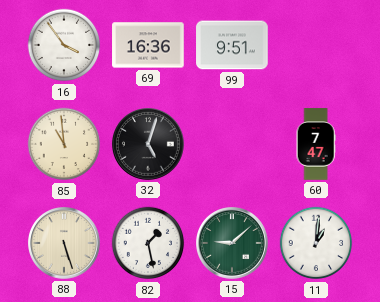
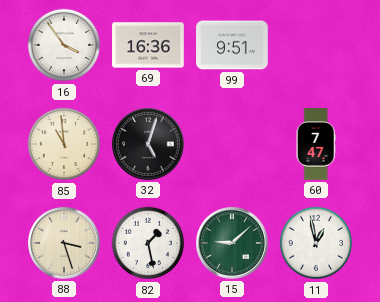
88: 5:27 -> 3:27
11: 1:01 -> 12:58
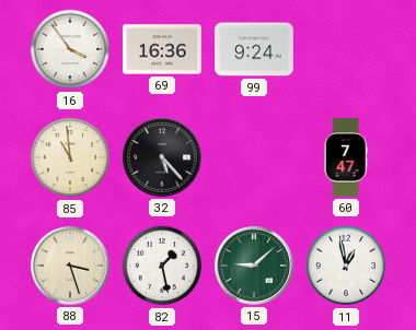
99: 9:51 -> 9:24
32: 5:03 -> 5:23
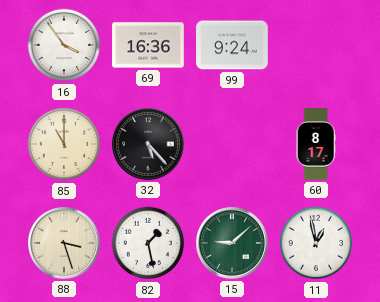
85: 10:59 -> 11:00
60: 7:47 -> 8:17
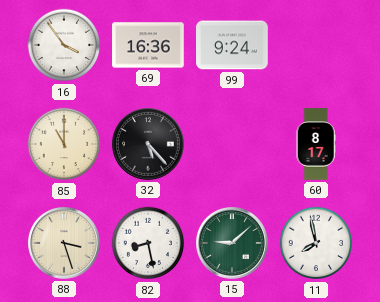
82: 1:28 -> 8:28
11: 12:58 -> 7:58
